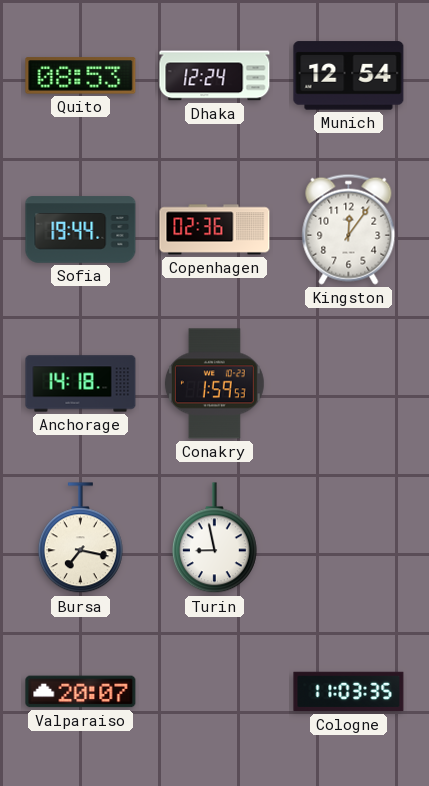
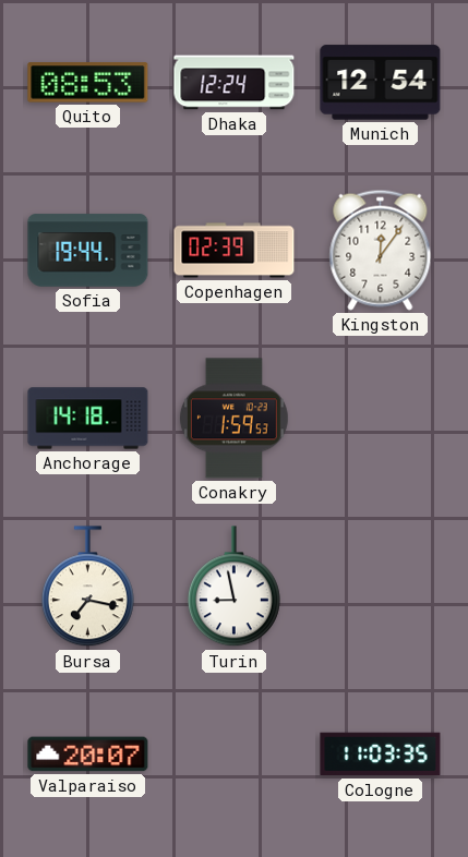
Copenhagen: 02:36 -> 02:39
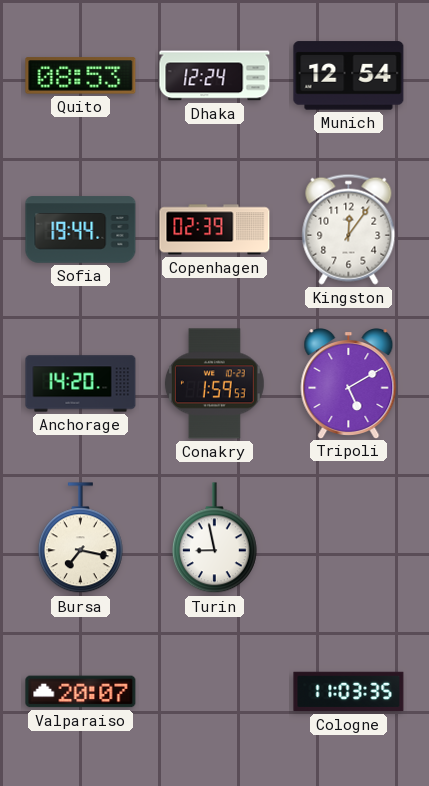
Anchorage: 14:18 -> 14:20
Tripoli: none -> 5:10
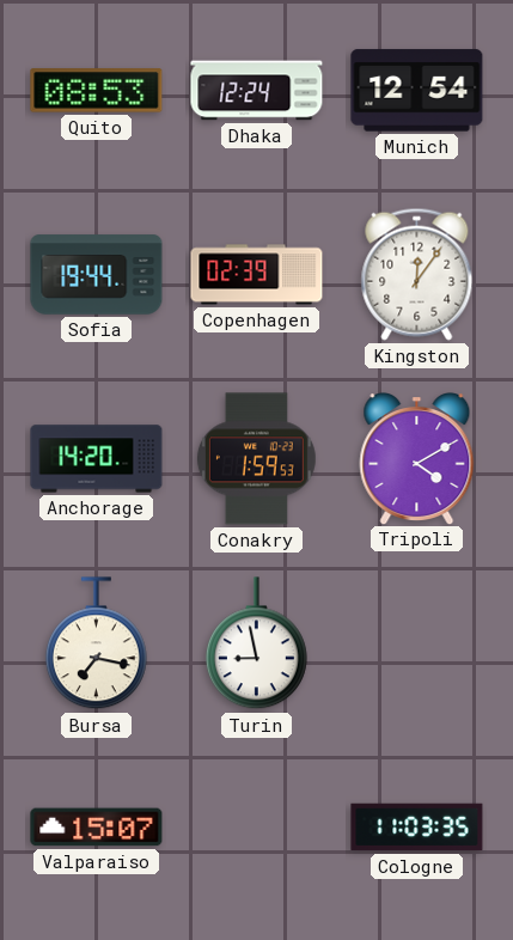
Tripoli: 5:10 -> 4:10
Valparaiso: 20:07 -> 15:07
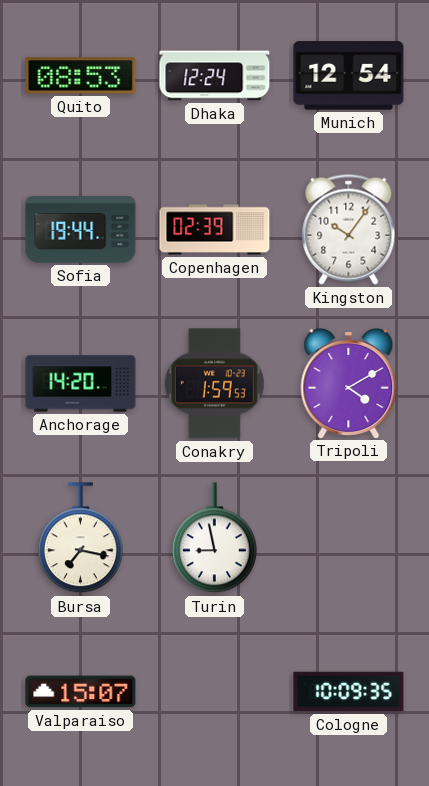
Kingston: 12:06 -> 10:06
Cologne: 11:03 -> 10:09
